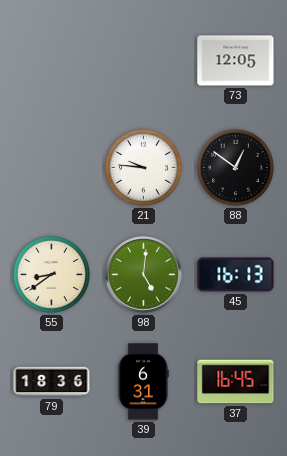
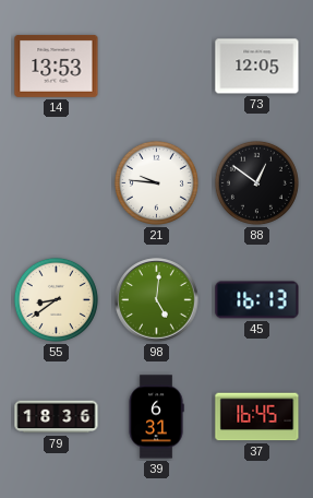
14: none -> 13:53
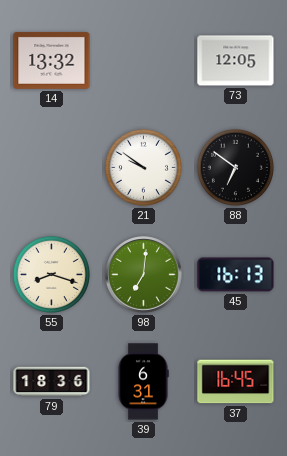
14: 13:53 -> 13:32
21: 9:46 -> 9:51
88: 12:51 -> 6:51
55: 8:39 -> 8:18
98: 5:01 -> 7:01
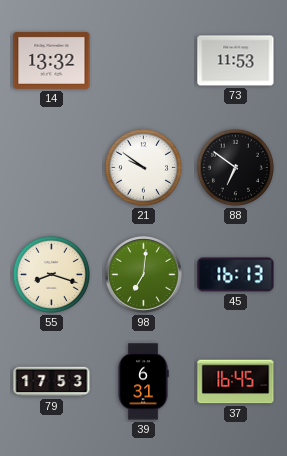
73: 12:05 -> 11:53
79: 18:36 -> 17:53
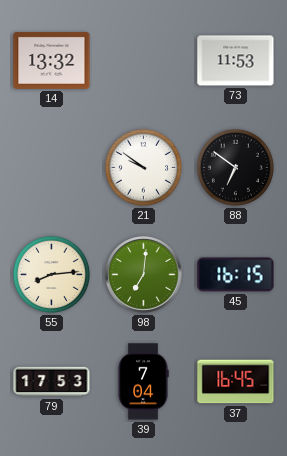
55: 8:18 -> 8:14
45: 16:13 -> 16:15
39: 6:31 -> 7:04
